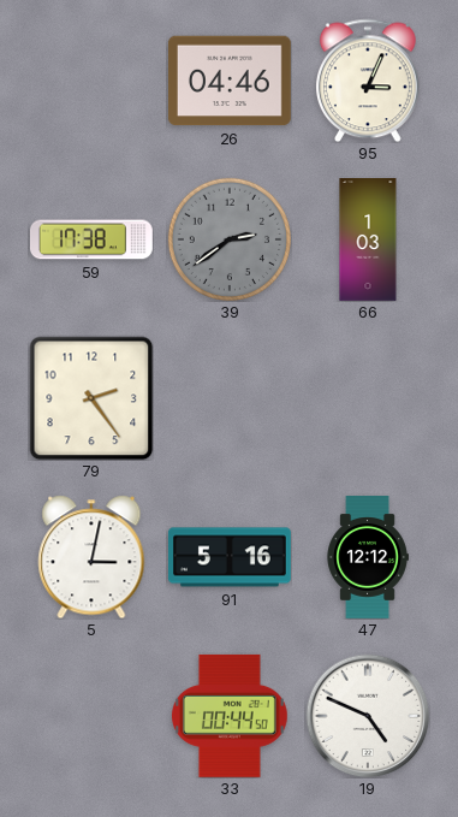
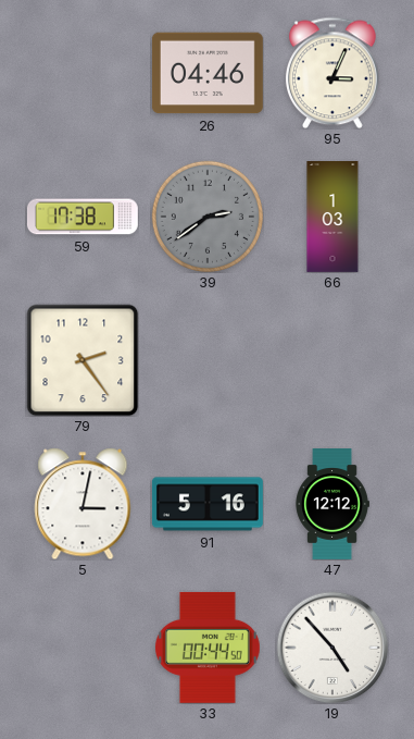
19: 4:49 -> 4:53
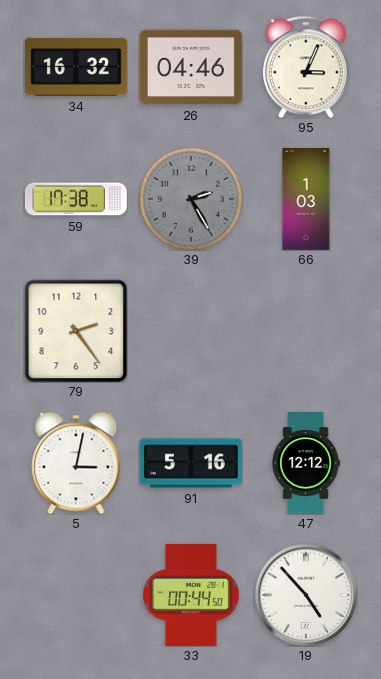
34: none -> 16:32
39: 2:39 -> 2:25
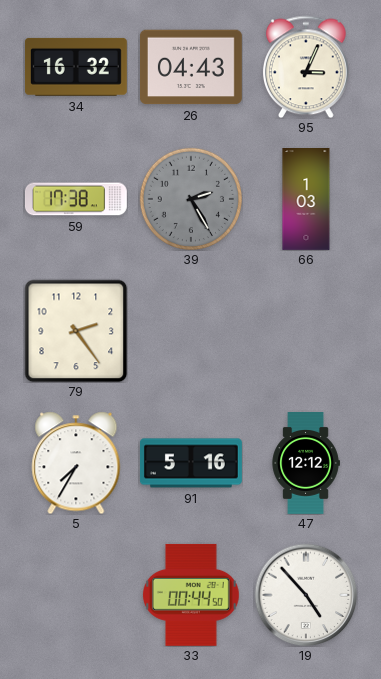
26: 04:46 -> 04:43
5: 3:02 -> 7:35
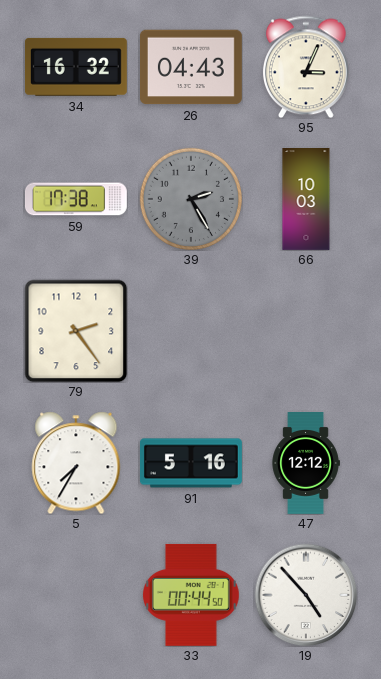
66: 1:03 -> 10:03
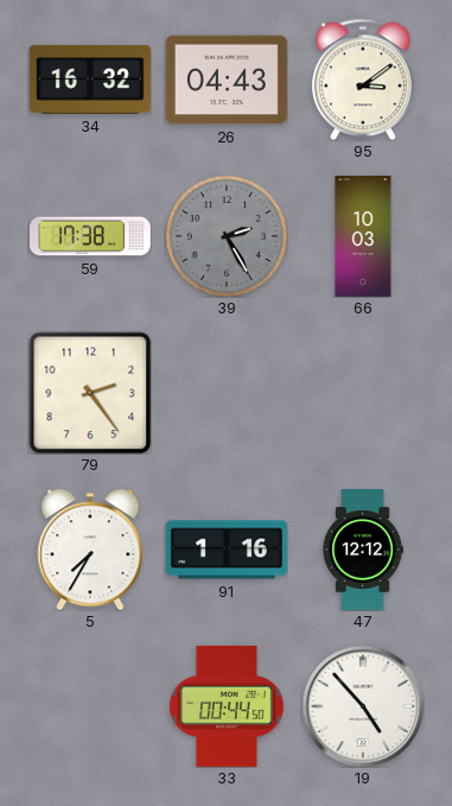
95: 3:04 -> 3:09
91: 5:16 -> 1:16
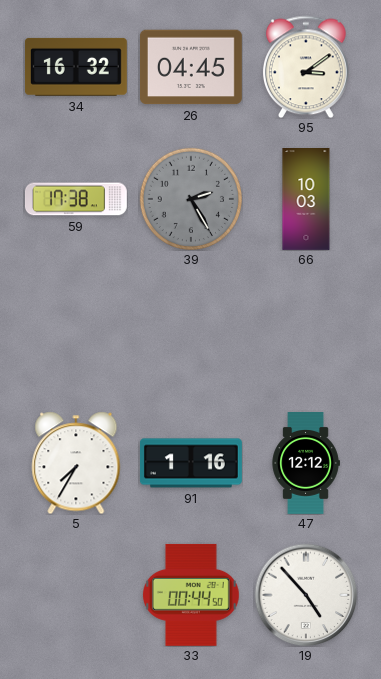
26: 04:43 -> 04:45
79: 2:24 -> none
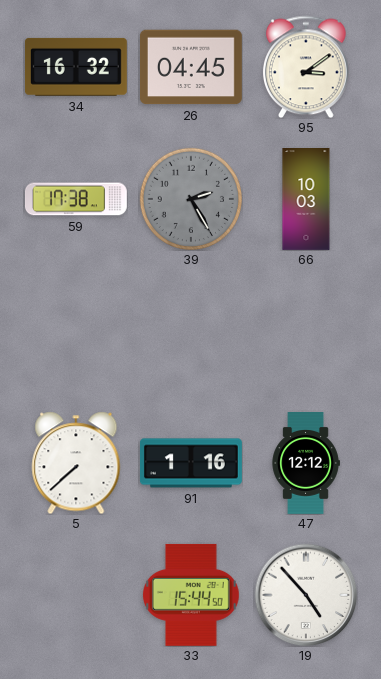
5: 7:35 -> 7:38
33: 00:44 -> 15:44
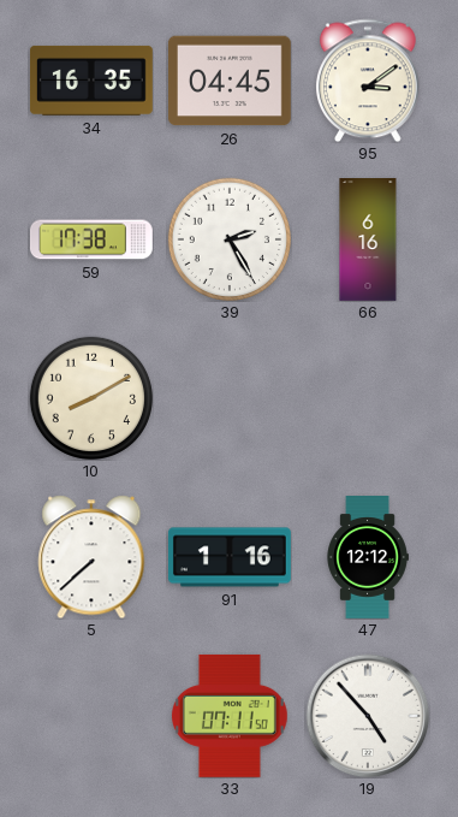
34: 16:32 -> 16:35
39 dial: grey -> white
66: 10:03 -> 6:16
10: none -> 8:10
33: 15:44 -> 07:11
